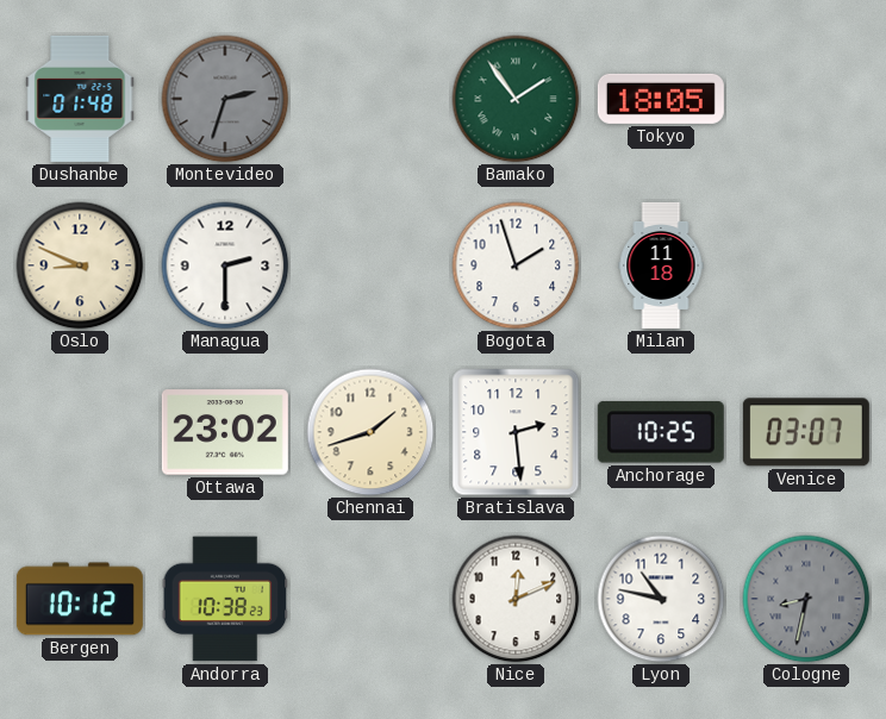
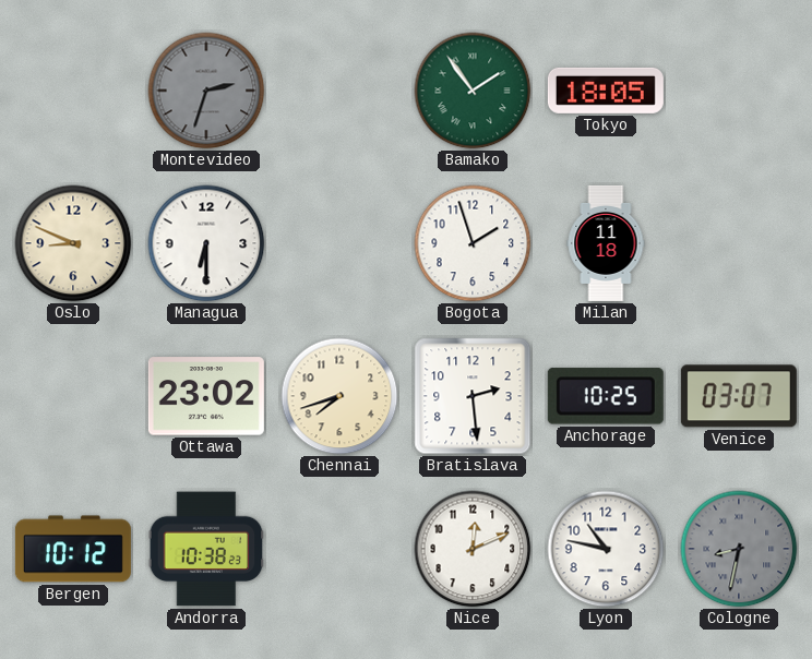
Dushanbe: 01:48 -> none
Managua: 2:30 -> 6:30
Chennai: 1:42 -> 7:42
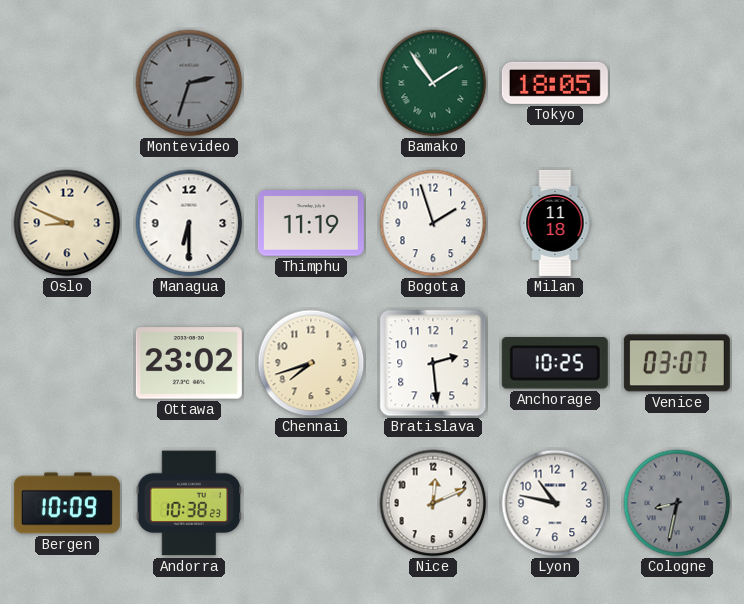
Thimphu: none -> 11:19
Bergen: 10:12 -> 10:09
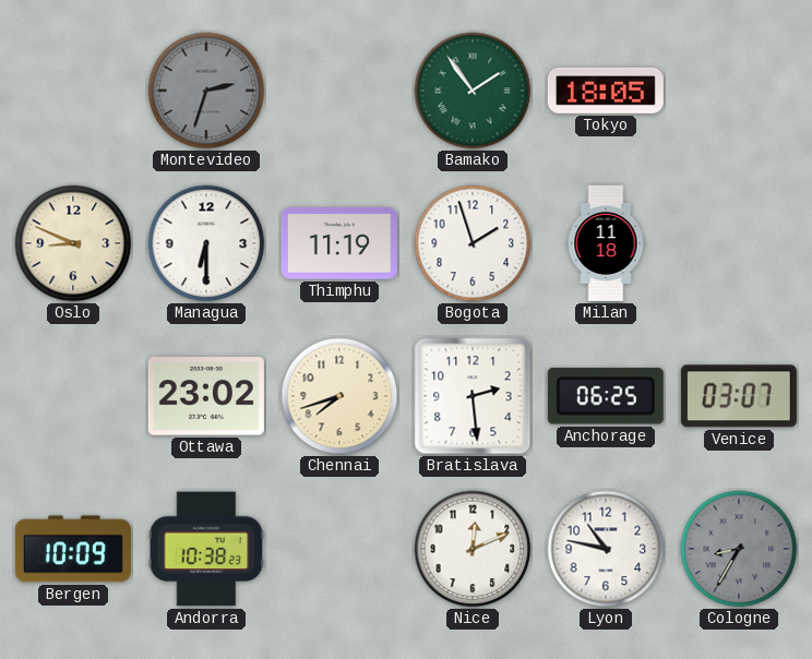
Anchorage: 10:25 -> 06:25
Cologne: 8:32 -> 8:35
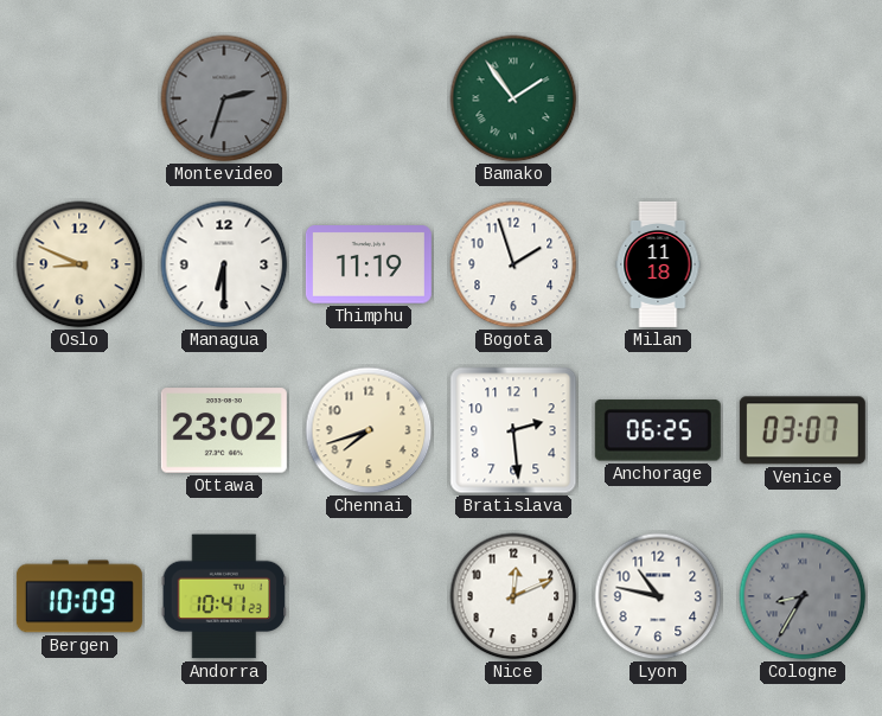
Tokyo: 18:05 -> none
Andorra: 10:38 -> 10:41
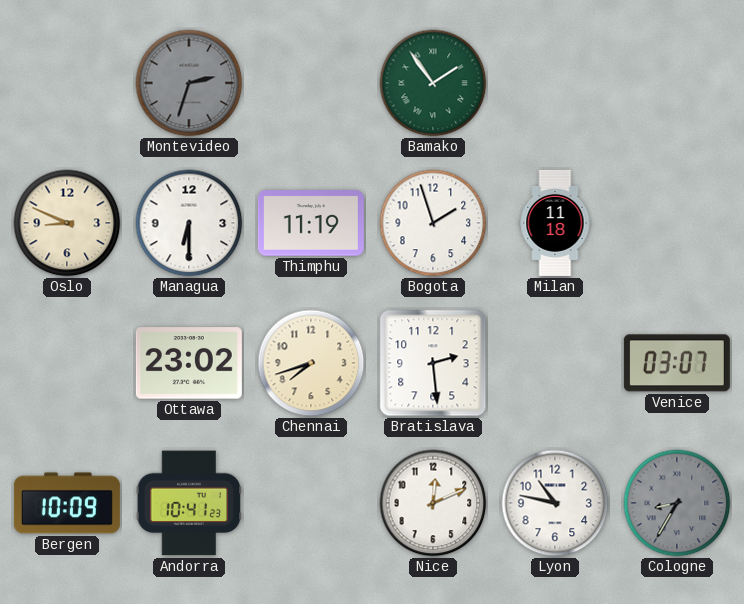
Anchorage: 06:25 -> none
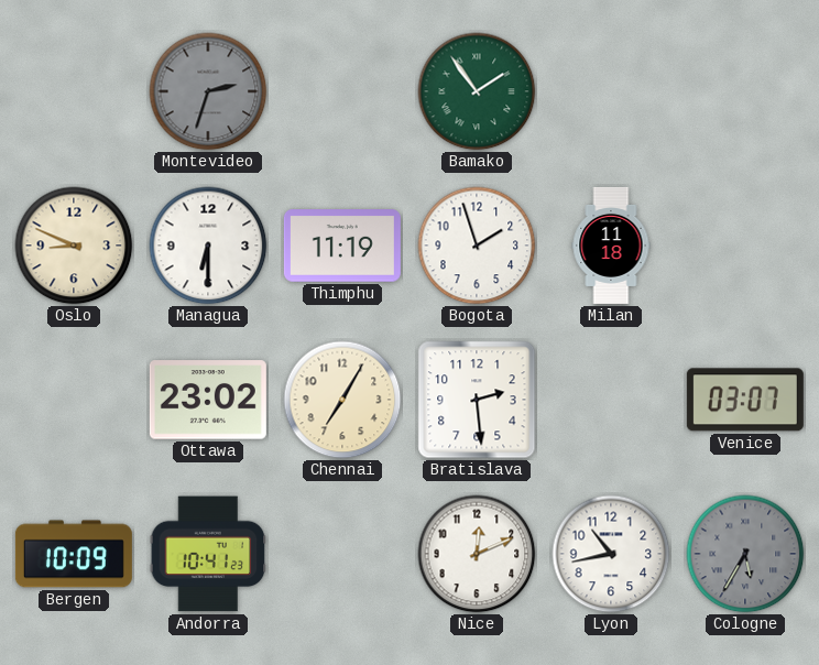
Chennai: 7:42 -> 7:05
Lyon: 10:47 -> 10:43
Cologne: 8:35 -> 5:35
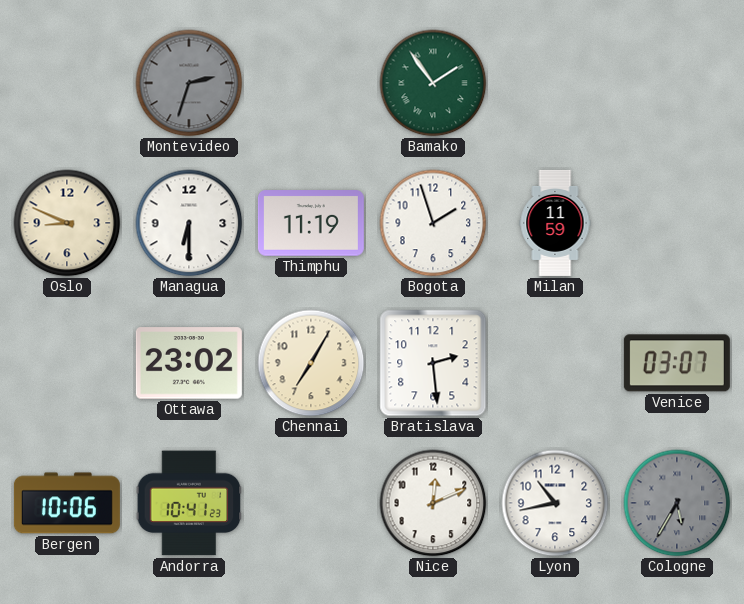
Milan: 11:18 -> 11:59
Bergen: 10:09 -> 10:06
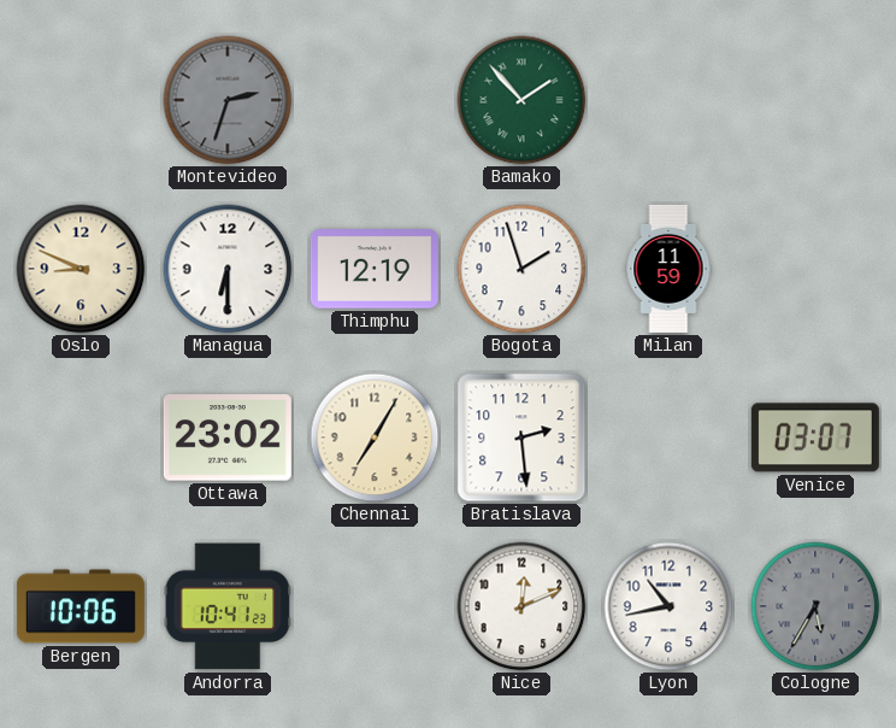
Bamako: 1:54 -> 1:53
Thimphu: 11:19 -> 12:19
